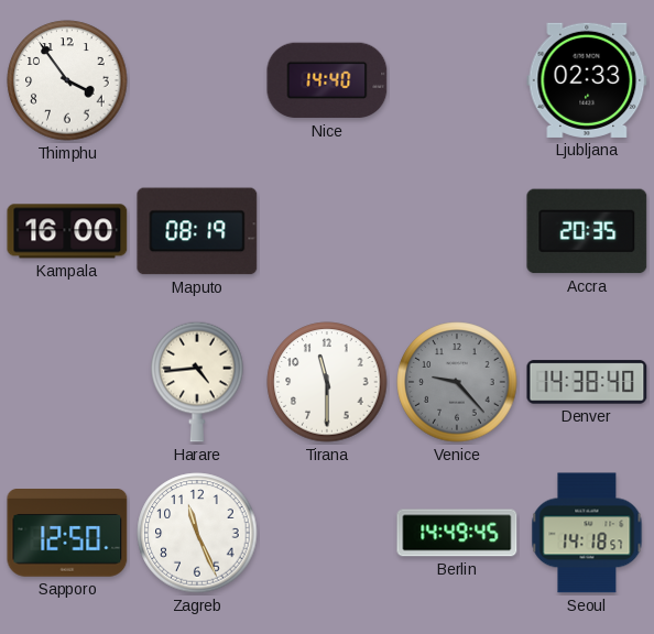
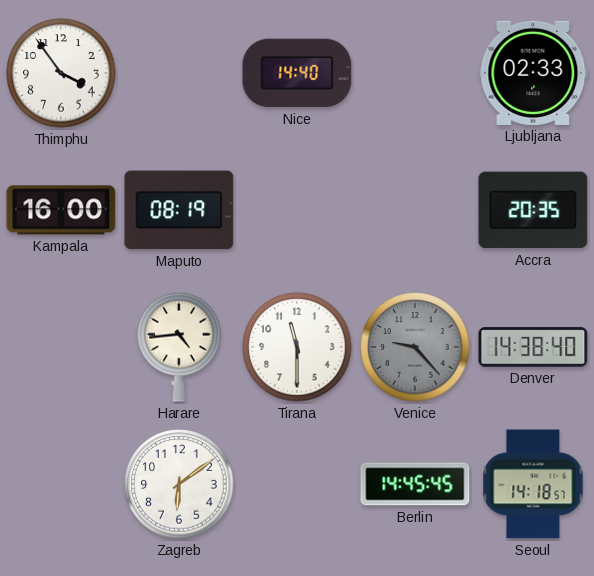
Sapporo: 12:50 -> none
Zagreb: 11:26 -> 6:09
Berlin: 14:49 -> 14:45
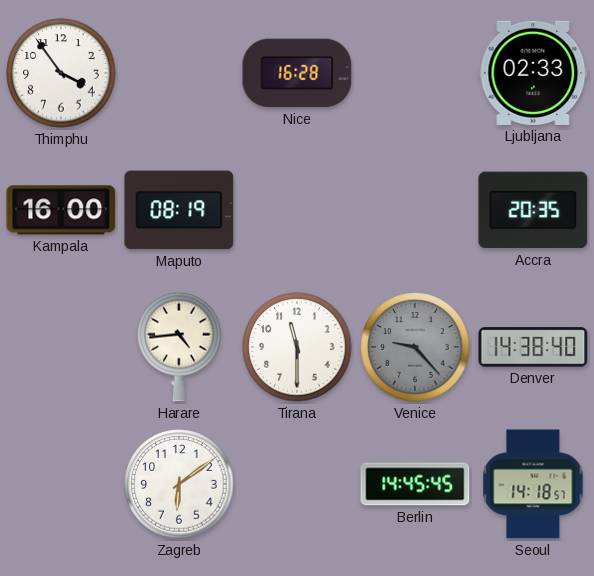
Nice: 14:40 -> 16:28
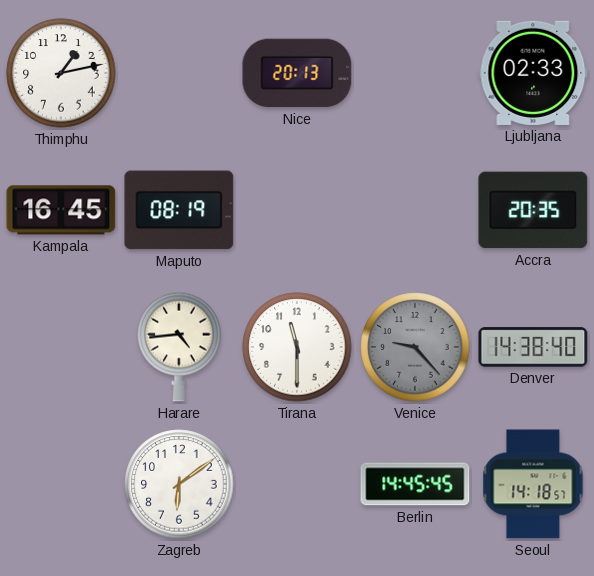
Thimphu: 3:54 -> 1:13
Nice: 16:28 -> 20:13
Kampala: 16:00 -> 16:45
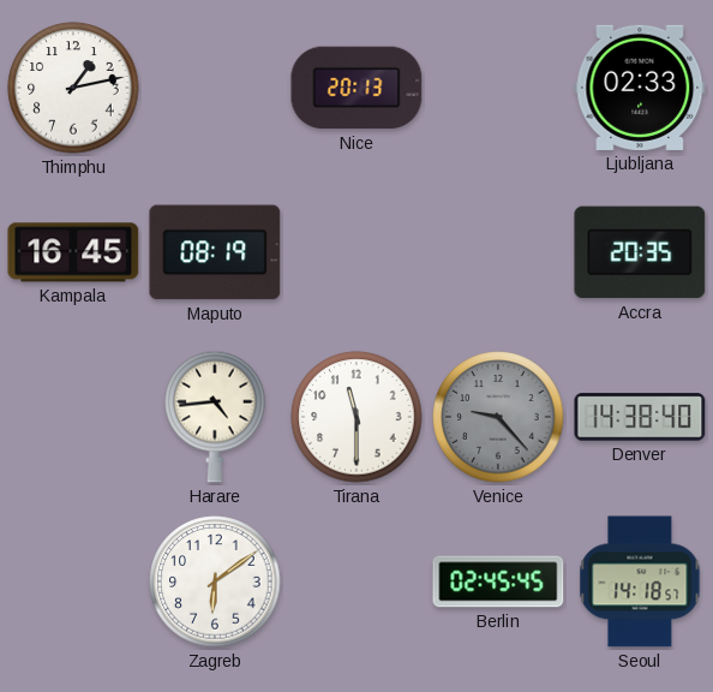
Berlin: 14:45 -> 02:45
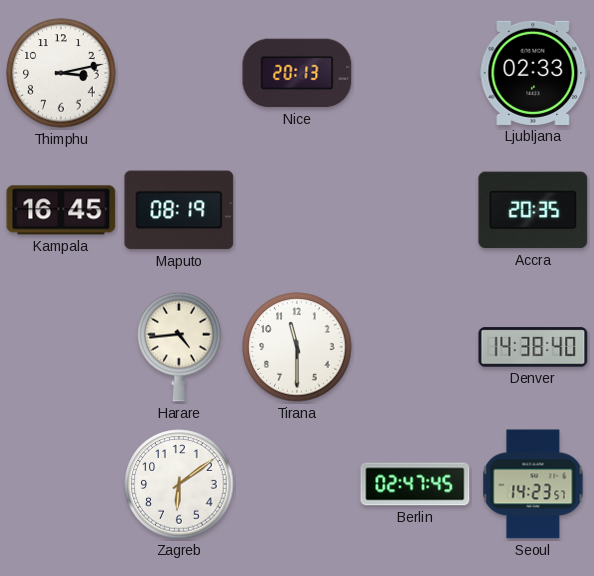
Thimphu: 1:13 -> 3:13
Venice: 9:23 -> none
Berlin: 02:45 -> 02:47
Seoul: 14:18 -> 14:23
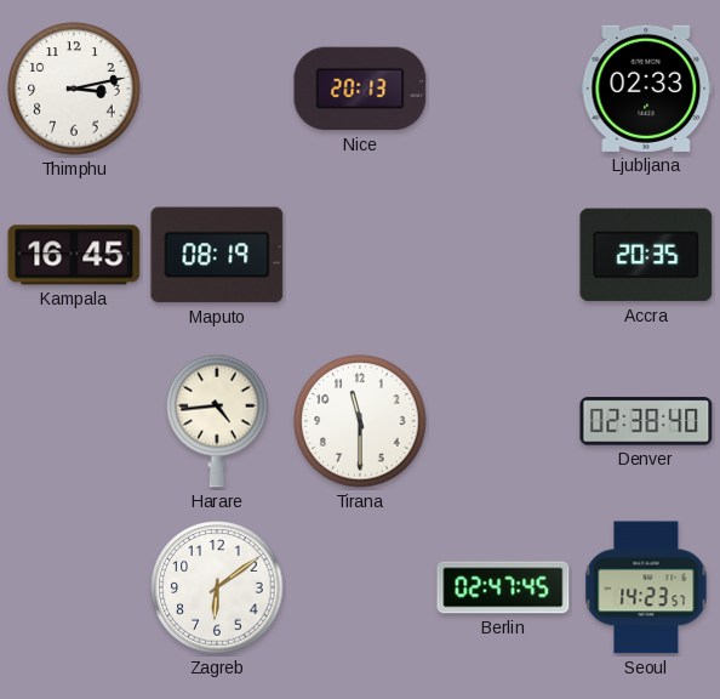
Denver: 14:38 -> 02:38
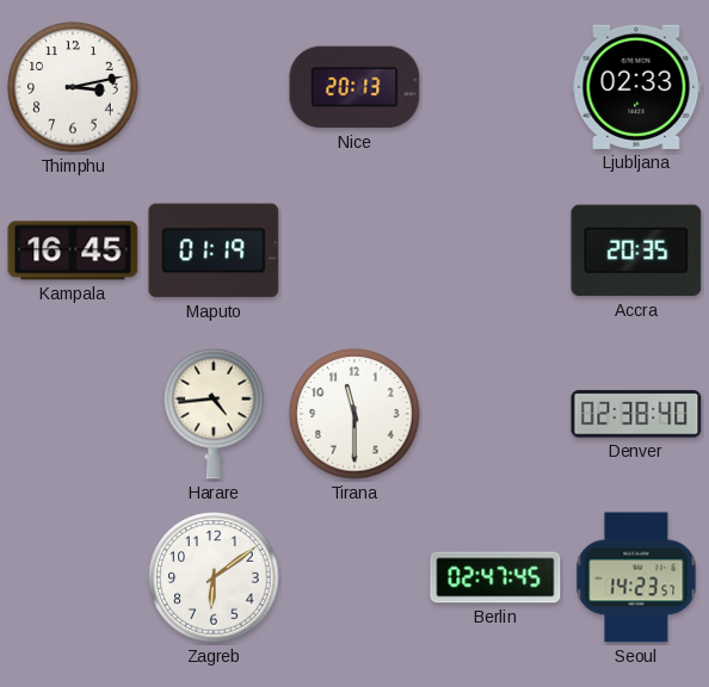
Maputo: 08:19 -> 01:19
